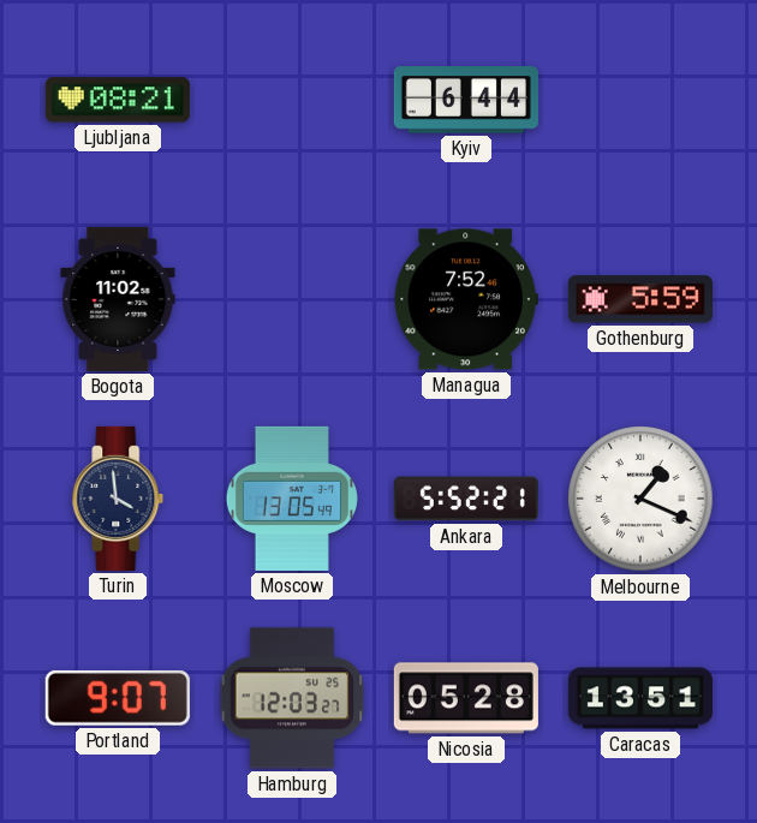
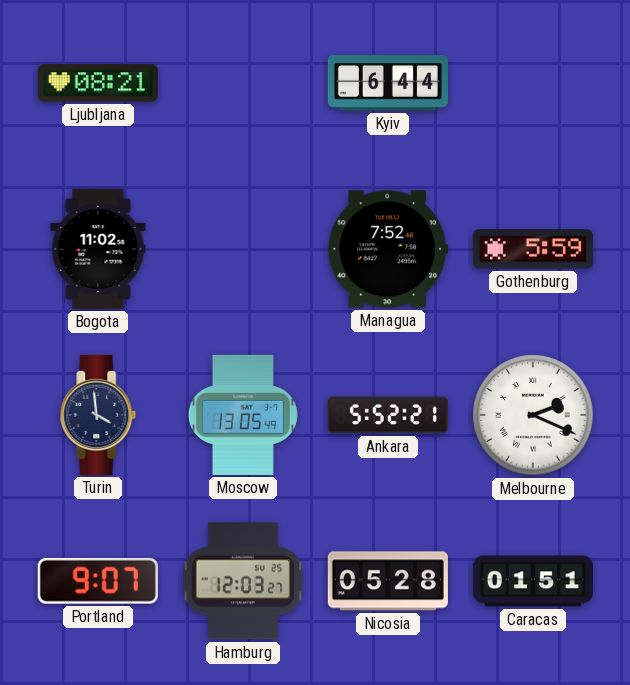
Melbourne: 1:19 -> 2:19
Caracas: 13:51 -> 01:51
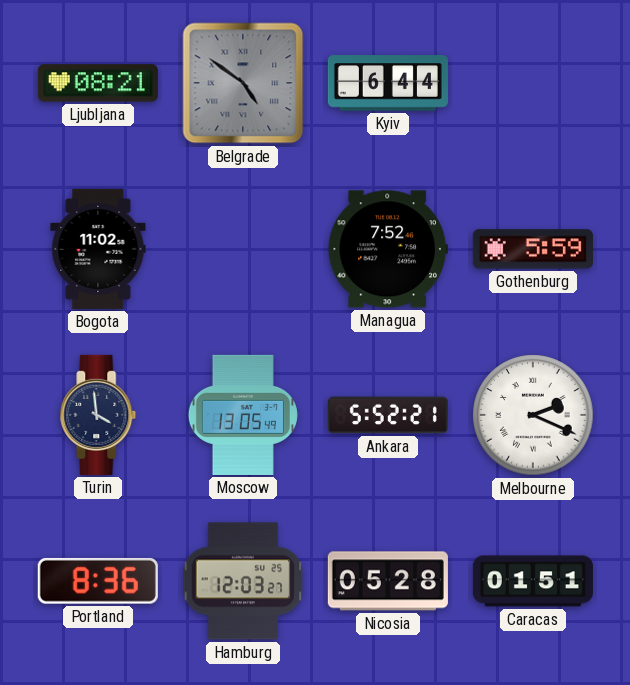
Belgrade: none -> 4:51
Portland: 9:07 -> 8:36
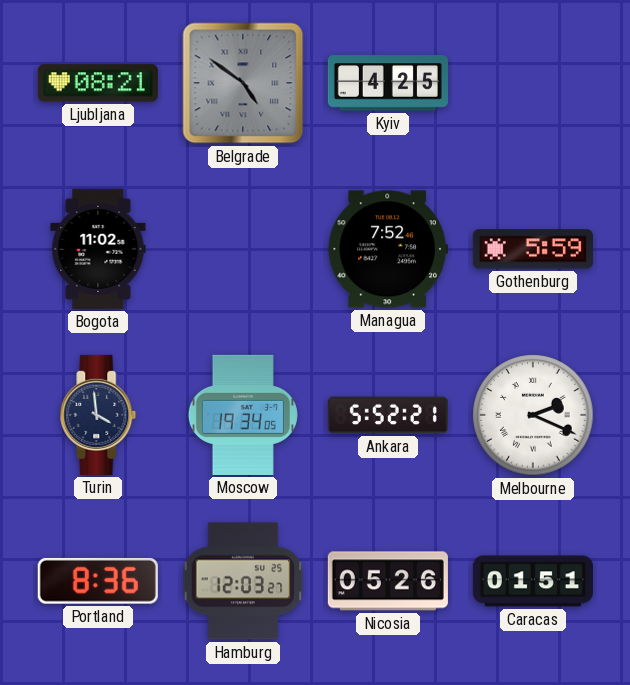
Kyiv: 6:44 -> 4:25
Moscow: 13:05 -> 19:34
Nicosia: 05:28 -> 05:26
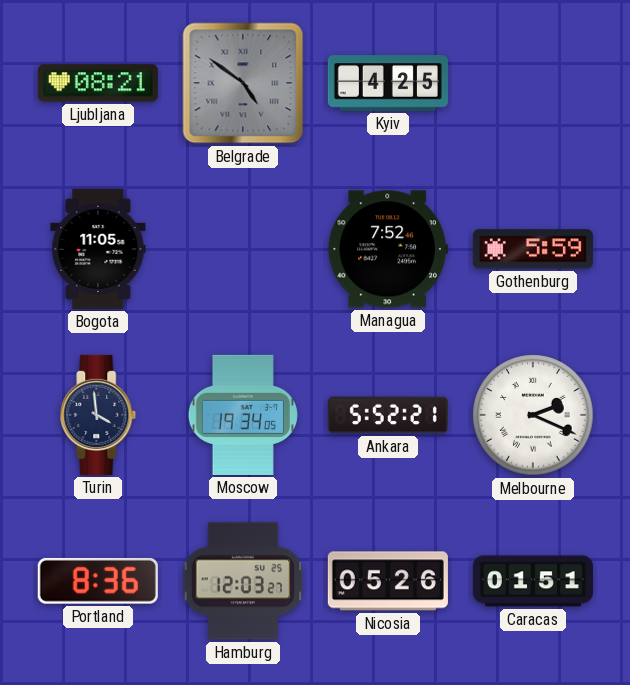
Bogota: 11:02 -> 11:05
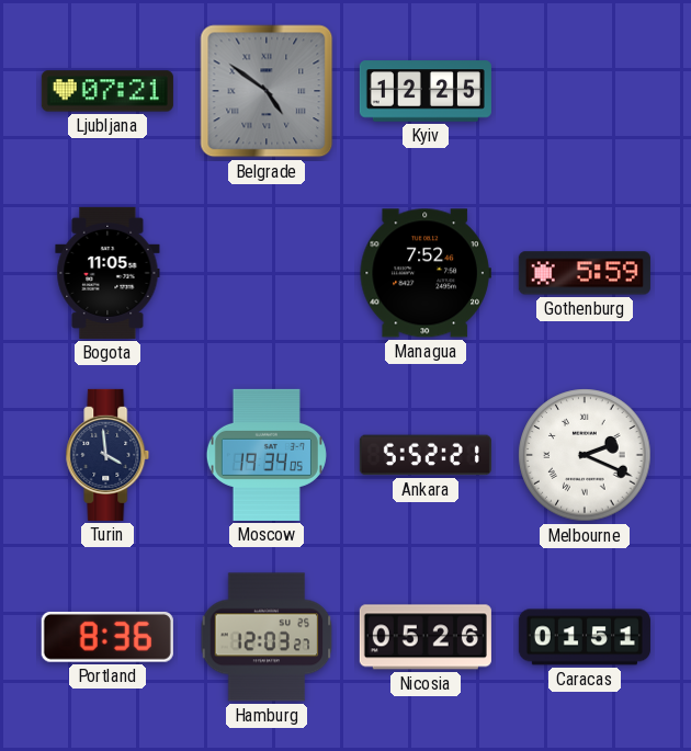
Ljubljana: 08:21 -> 07:21
Kyiv: 4:25 -> 12:25
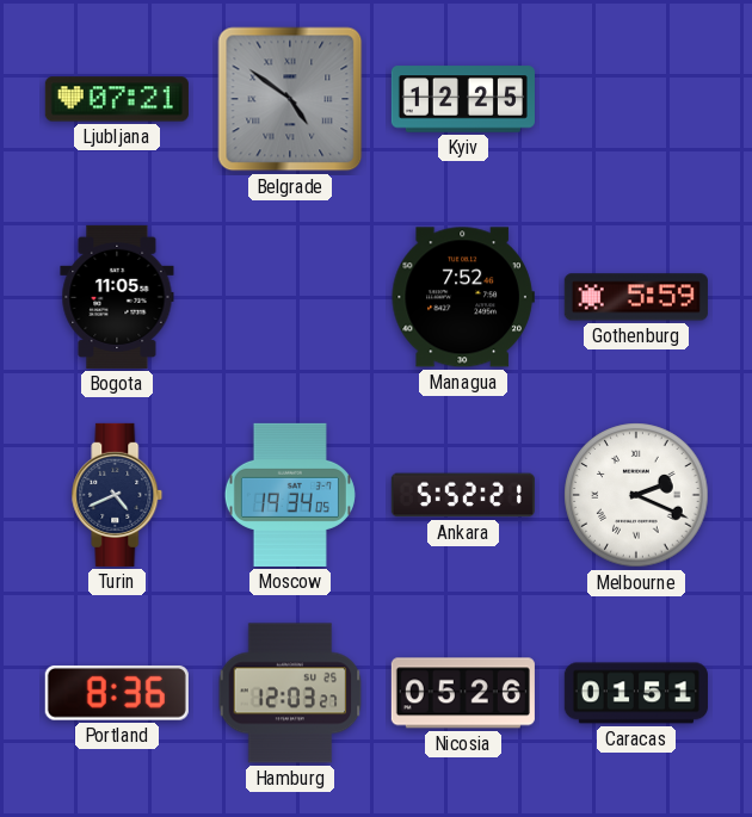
Turin: 3:59 -> 4:41
